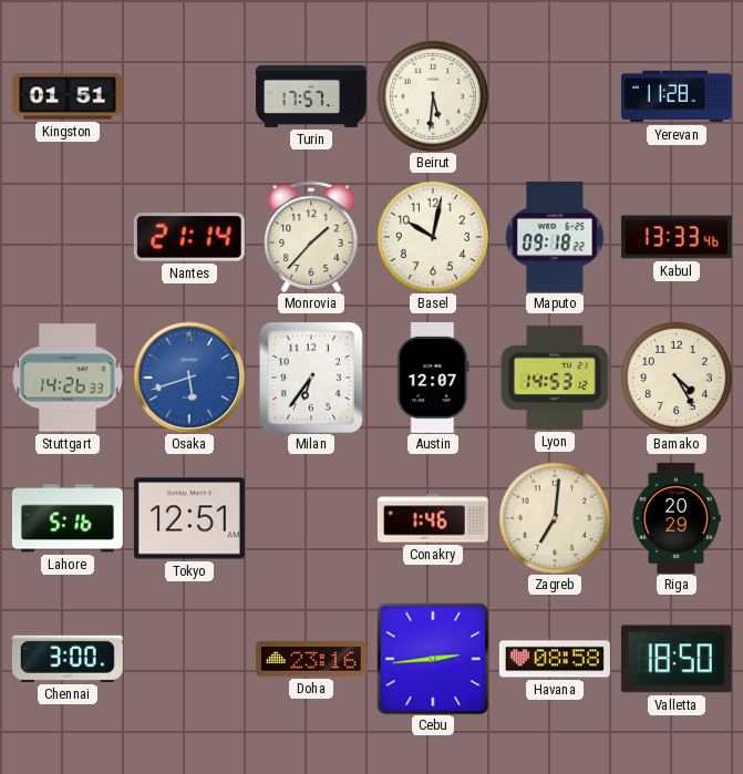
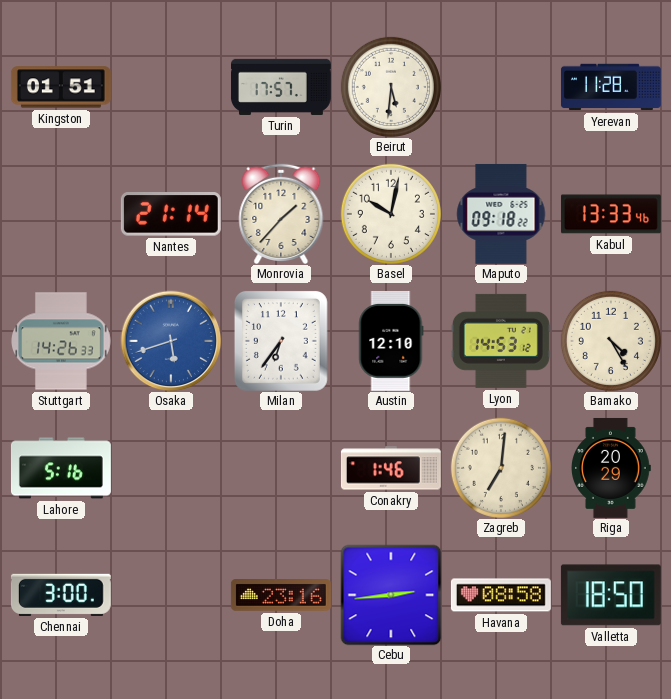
Austin: 12:07 -> 12:10
Tokyo: 12:51 -> none
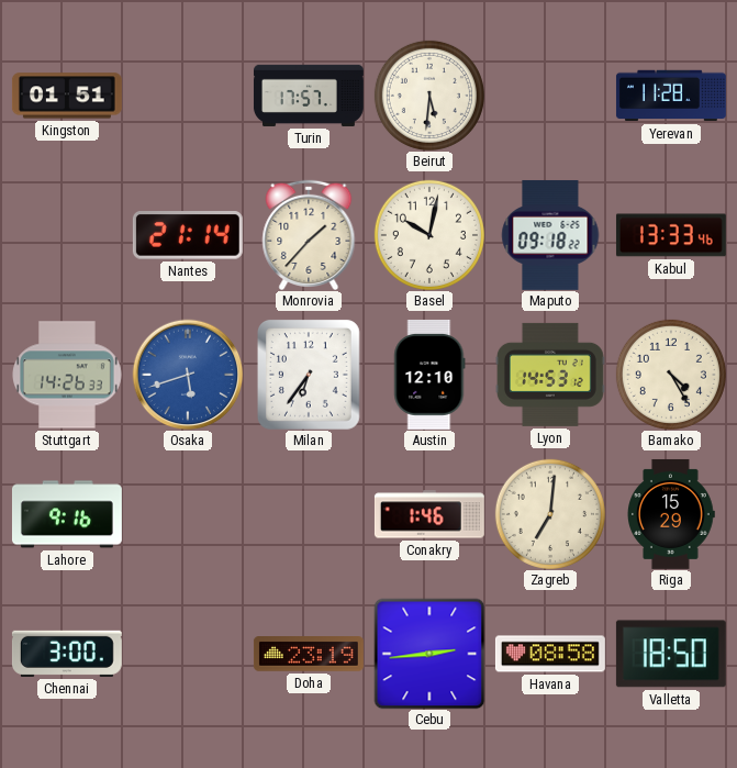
Lahore: 5:16 -> 9:16
Riga: 20:29 -> 15:29
Doha: 23:16 -> 23:19
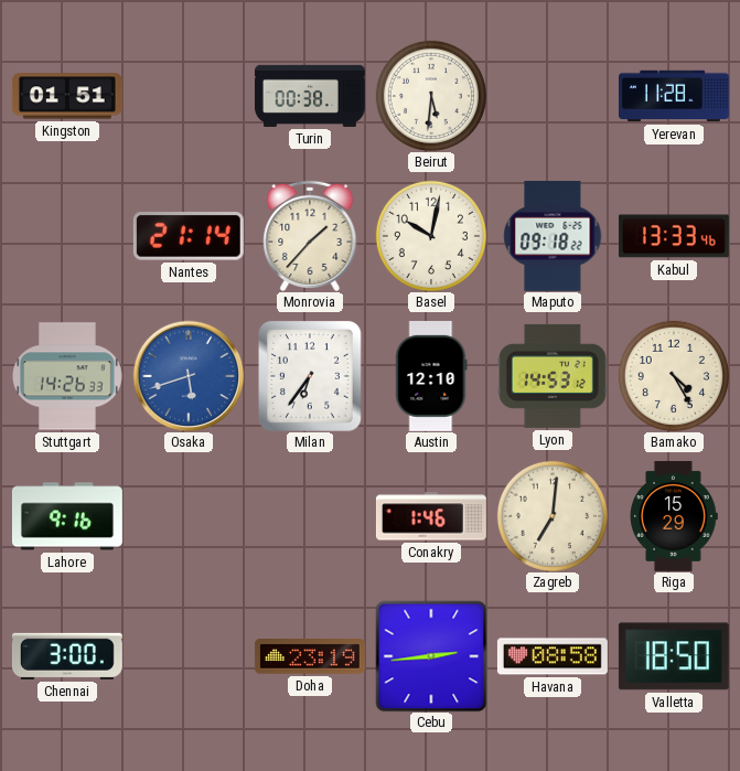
Turin: 17:57 -> 00:38
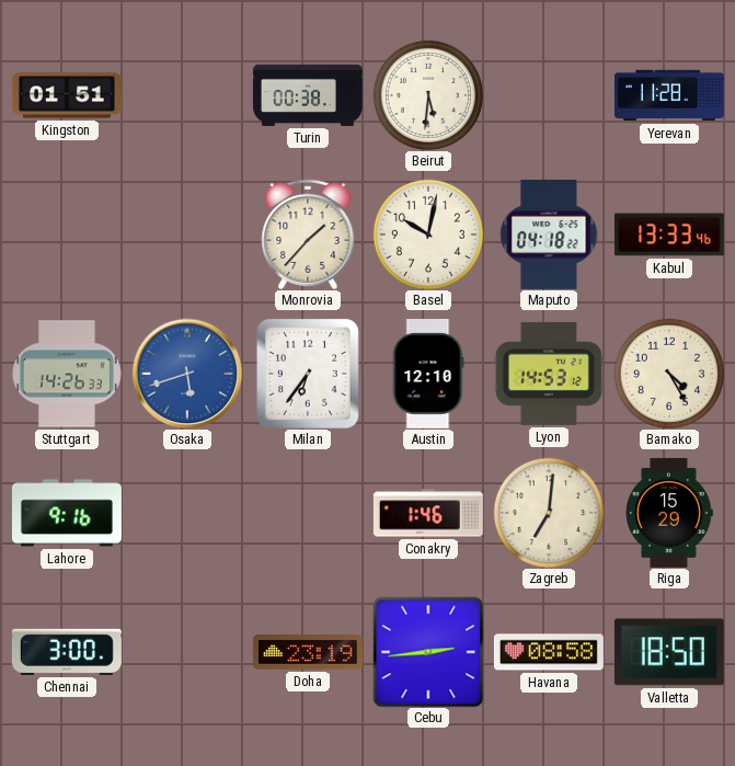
Nantes: 21:14 -> none
Maputo: 09:18 -> 04:18
